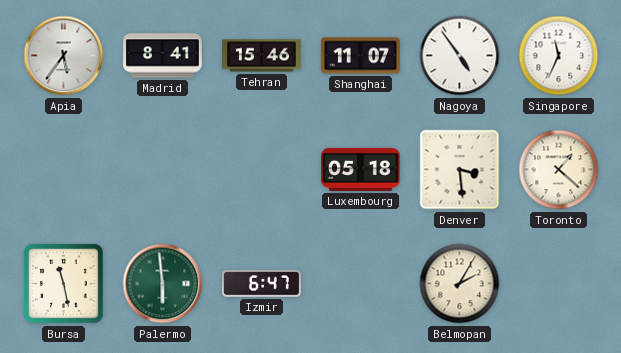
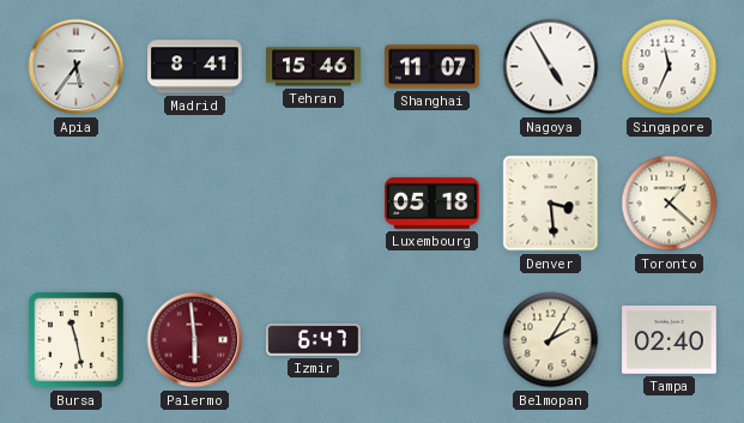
Nagoya: 4:54 -> 4:55
Palermo dial: green -> burgundy
Tampa: none -> 02:40
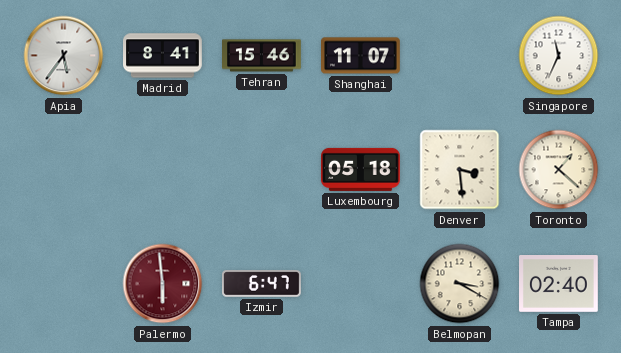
Nagoya: 4:55 -> none
Bursa: 11:28 -> none
Belmopan: 2:05 -> 3:20
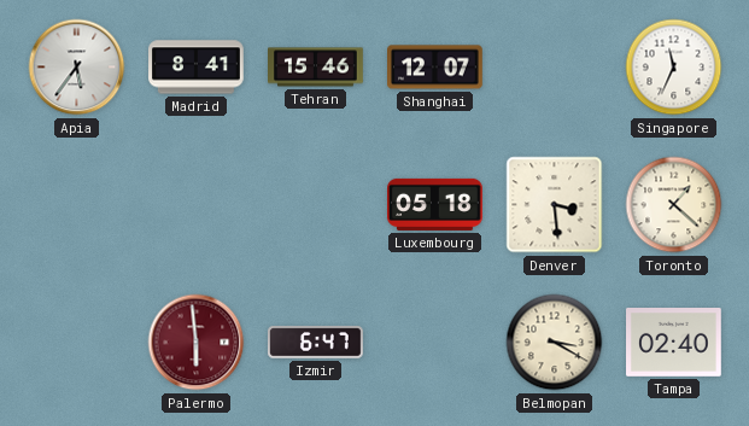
Shanghai: 11:07 -> 12:07
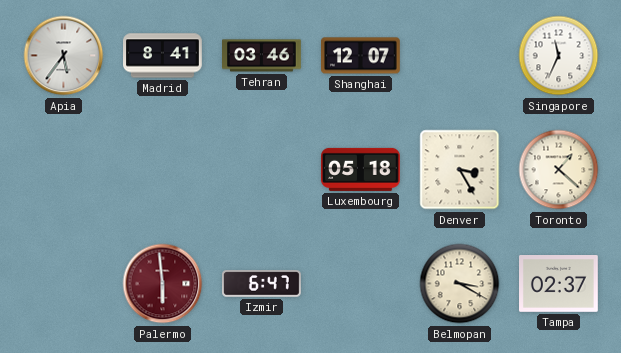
Tehran: 15:46 -> 03:46
Denver: 3:29 -> 3:25
Tampa: 02:40 -> 02:37
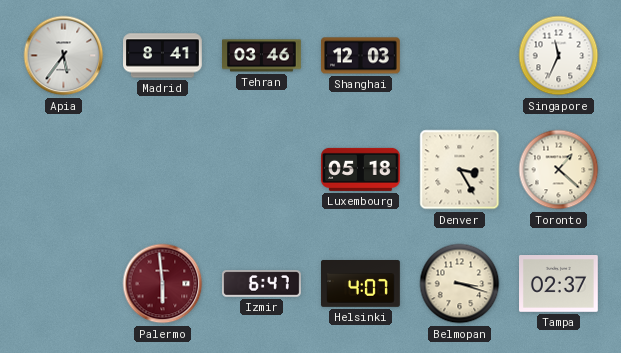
Shanghai: 12:07 -> 12:03
Helsinki: none -> 4:07
Belmopan: 3:20 -> 3:18
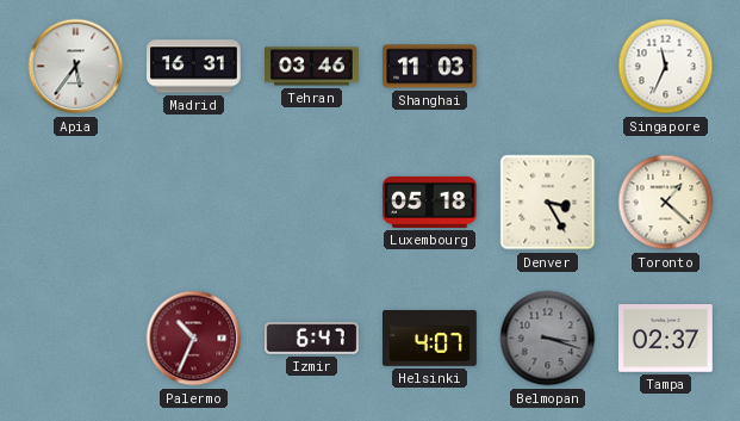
Madrid: 8:41 -> 16:31
Shanghai: 12:03 -> 11:03
Palermo: 5:59 -> 10:34
Belmopan dial: cream -> grey
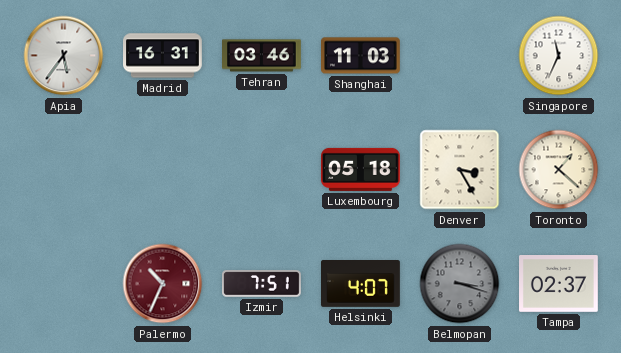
Izmir: 6:47 -> 7:51
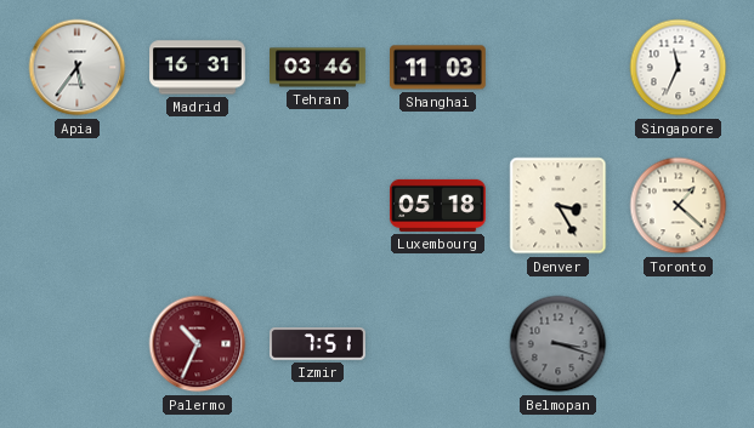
Helsinki: 4:07 -> none
Tampa: 02:37 -> none
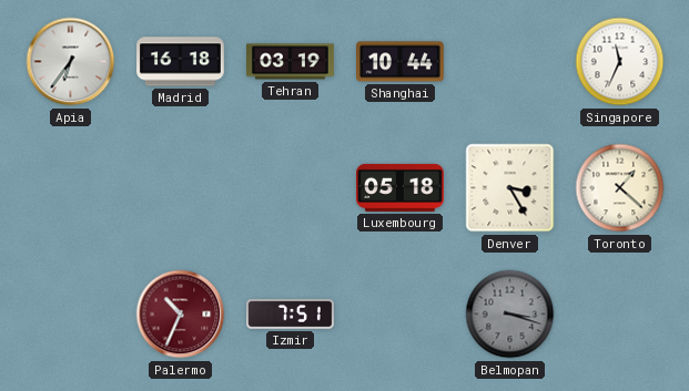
Apia: 5:36 -> 6:36
Madrid: 16:31 -> 16:18
Tehran: 03:46 -> 03:19
Shanghai: 11:03 -> 10:44
